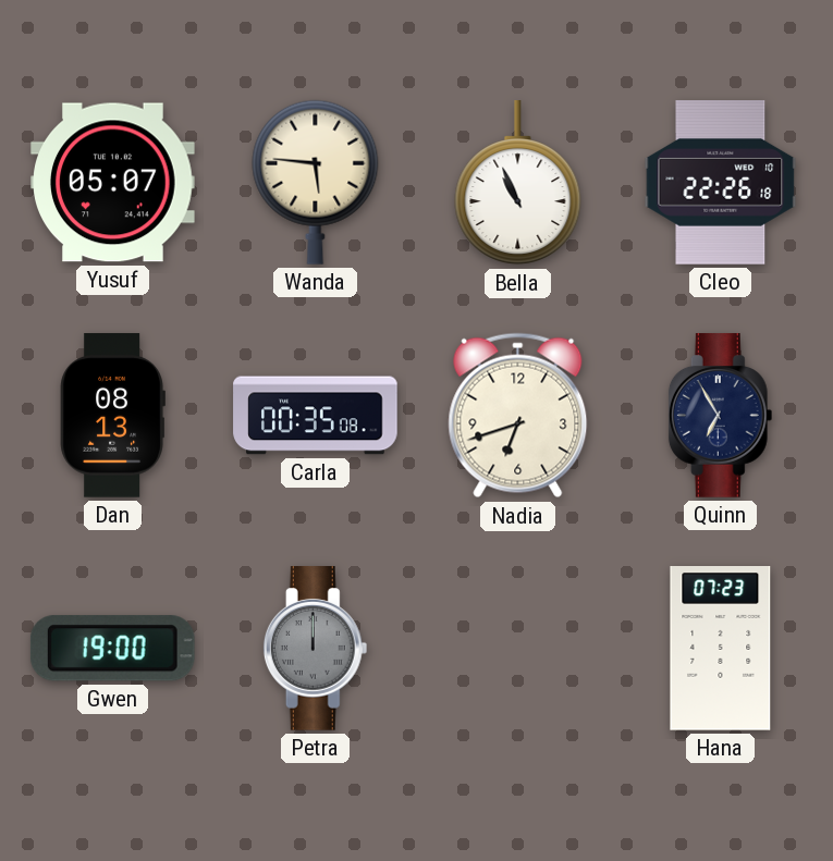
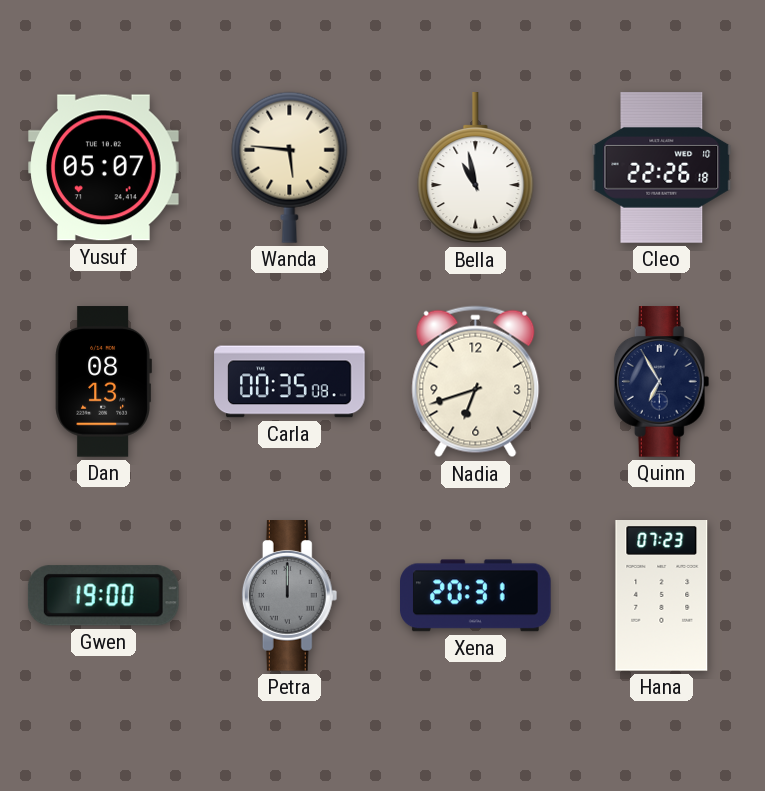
Bella: 10:56 -> 10:58
Xena: none -> 20:31
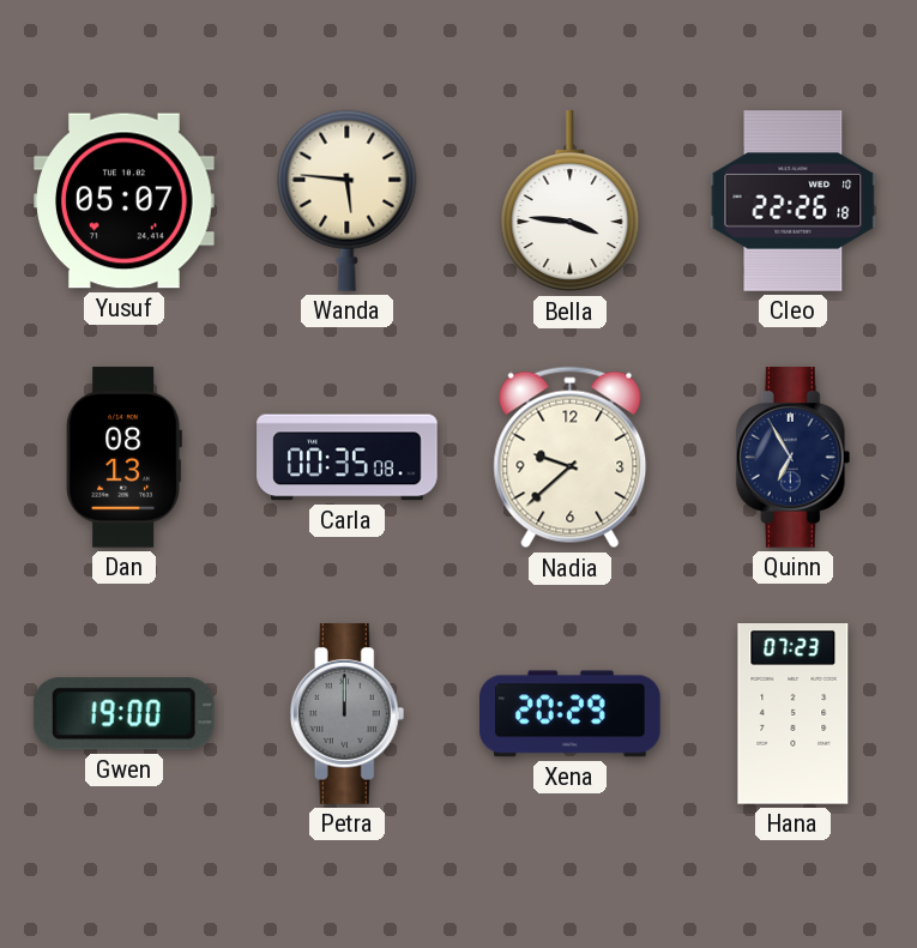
Bella: 10:58 -> 3:46
Nadia: 6:42 -> 9:38
Xena: 20:31 -> 20:29
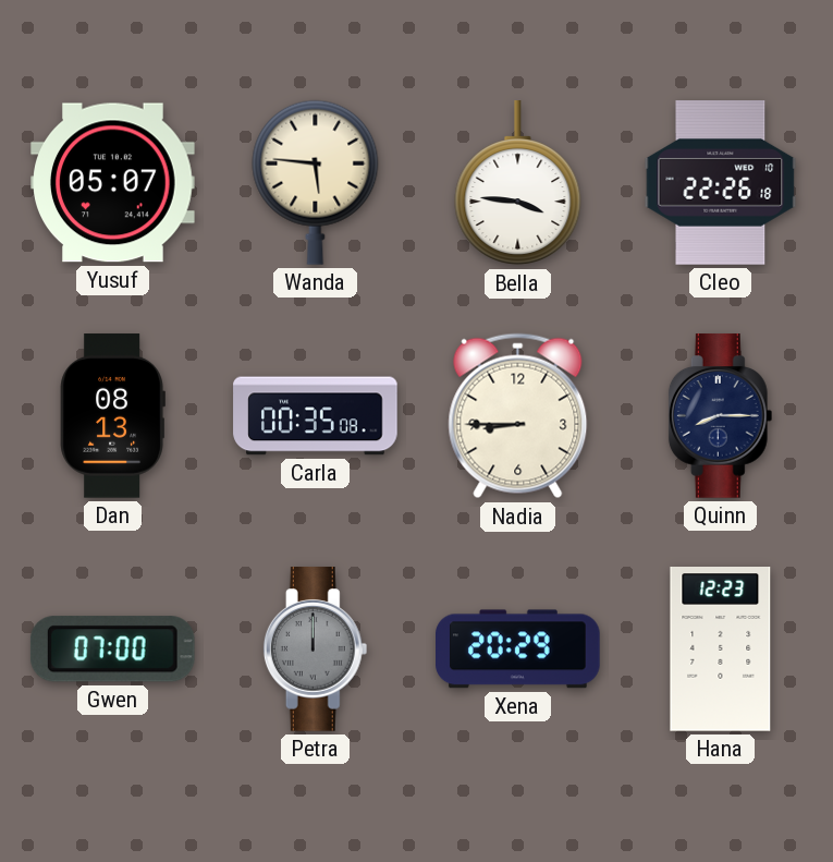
Nadia: 9:38 -> 8:45
Quinn: 6:55 -> 8:15
Gwen: 19:00 -> 07:00
Hana: 07:23 -> 12:23
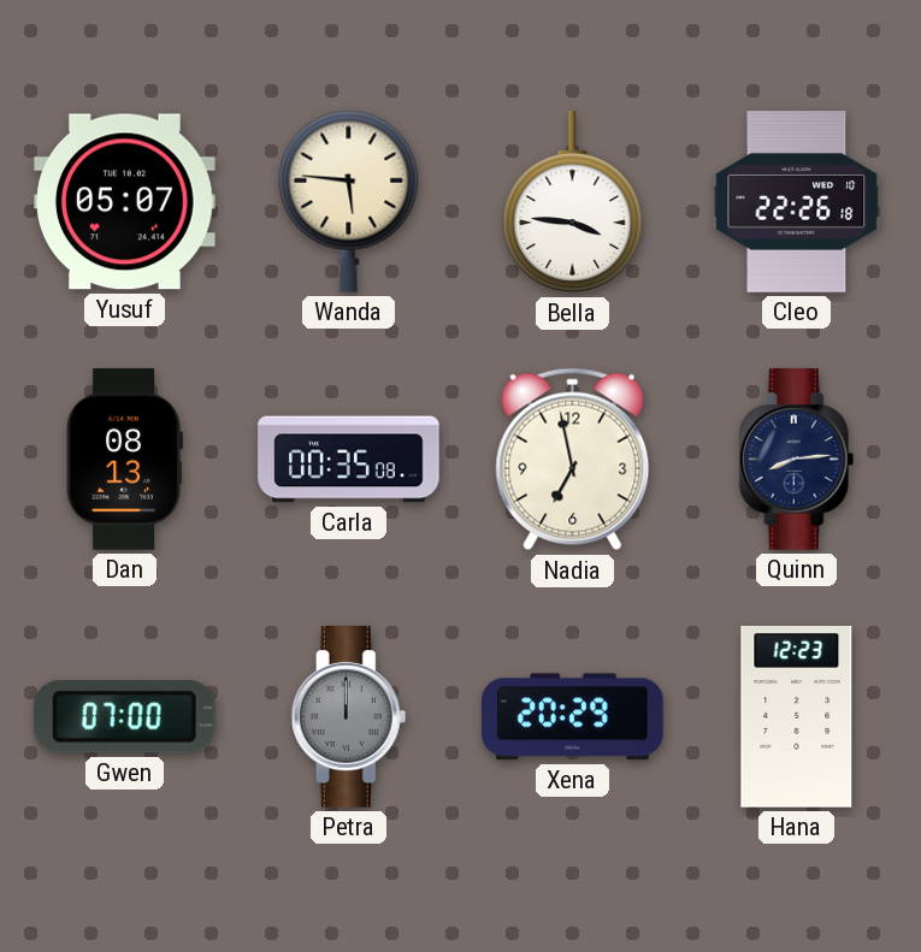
Nadia: 8:45 -> 6:58
Quinn: 8:15 -> 8:14
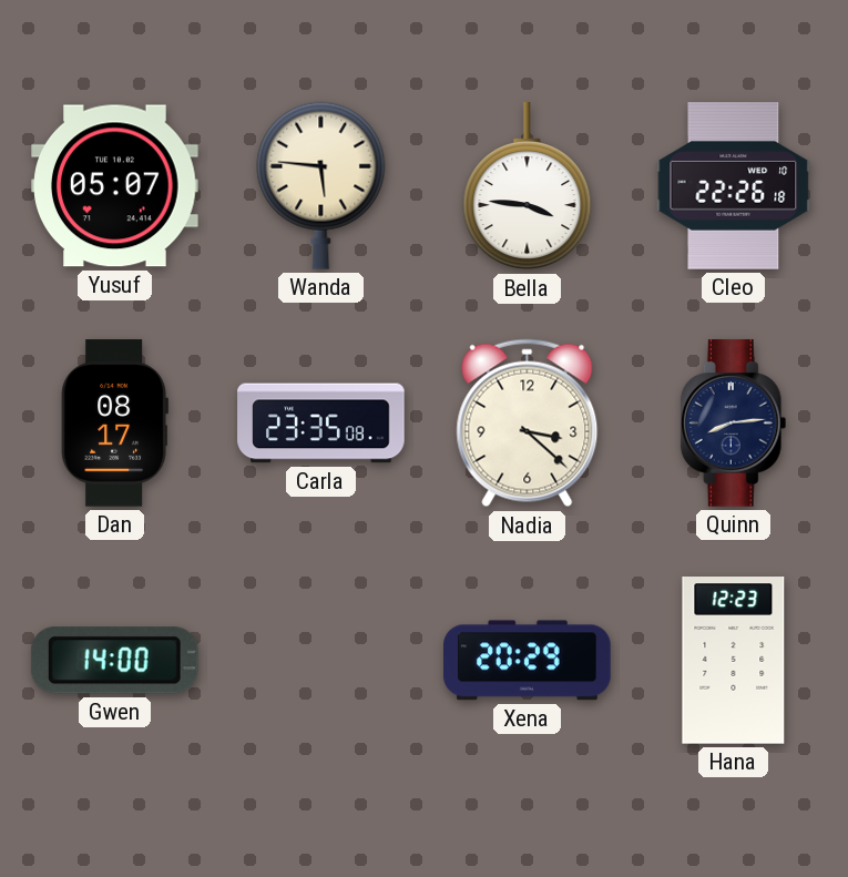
Dan: 08:13 -> 08:17
Carla: 00:35 -> 23:35
Nadia: 6:58 -> 3:22
Gwen: 07:00 -> 14:00
Petra: 12:00 -> none
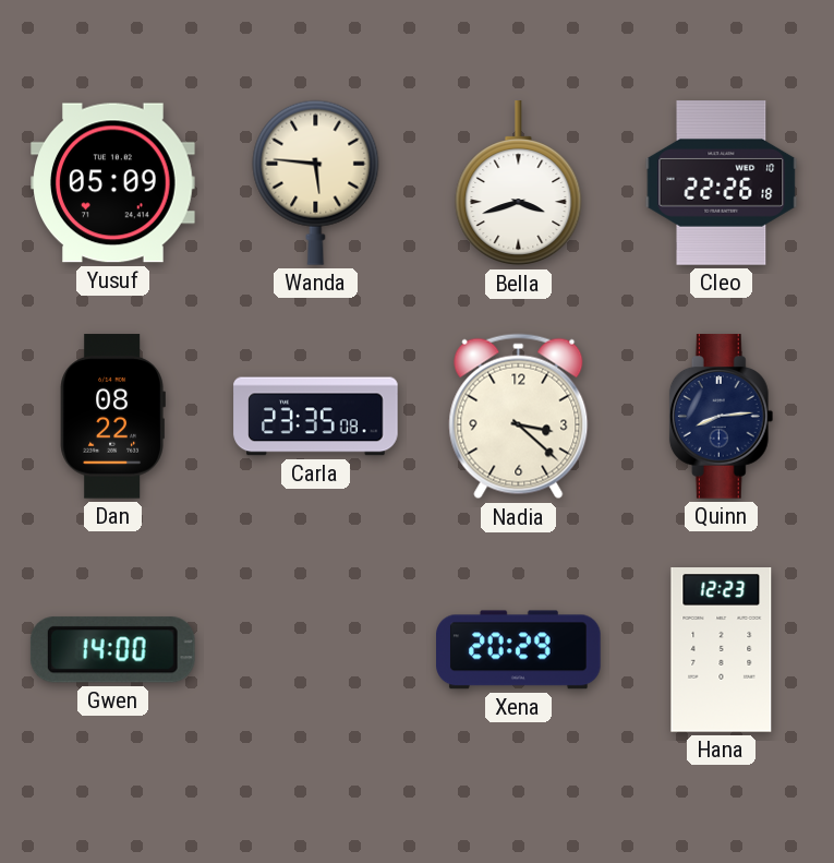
Yusuf: 05:07 -> 05:09
Bella: 3:46 -> 3:42
Dan: 08:17 -> 08:22
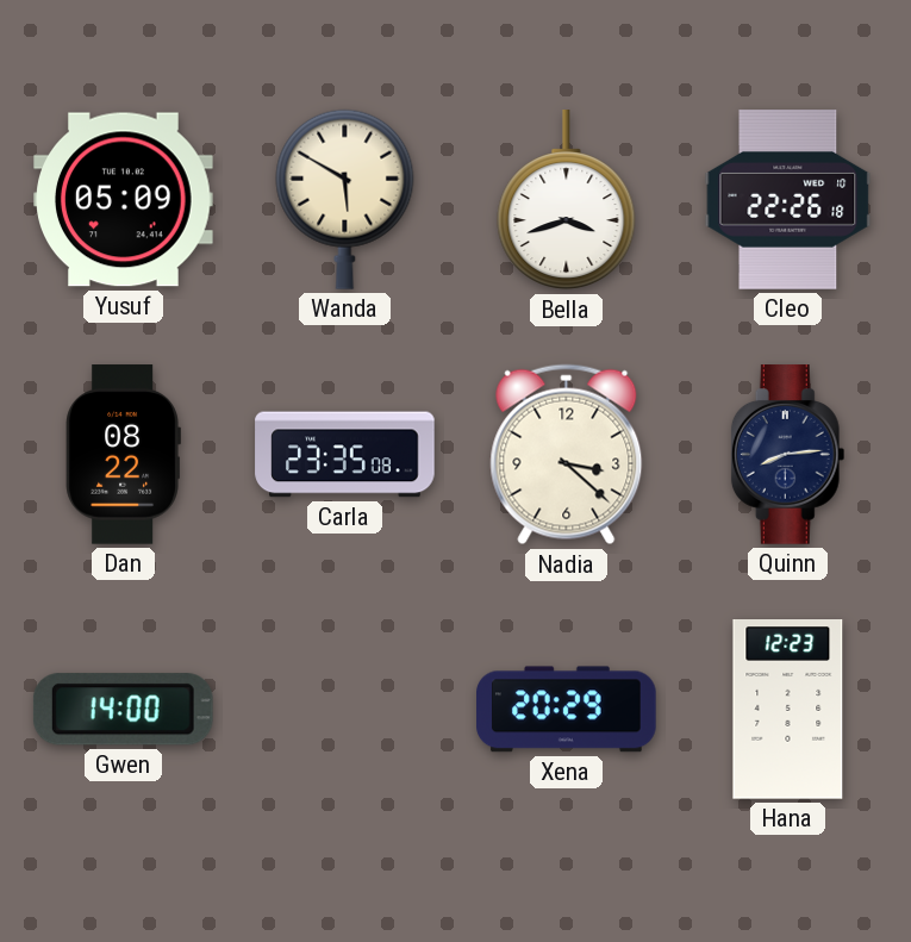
Wanda: 5:46 -> 5:50
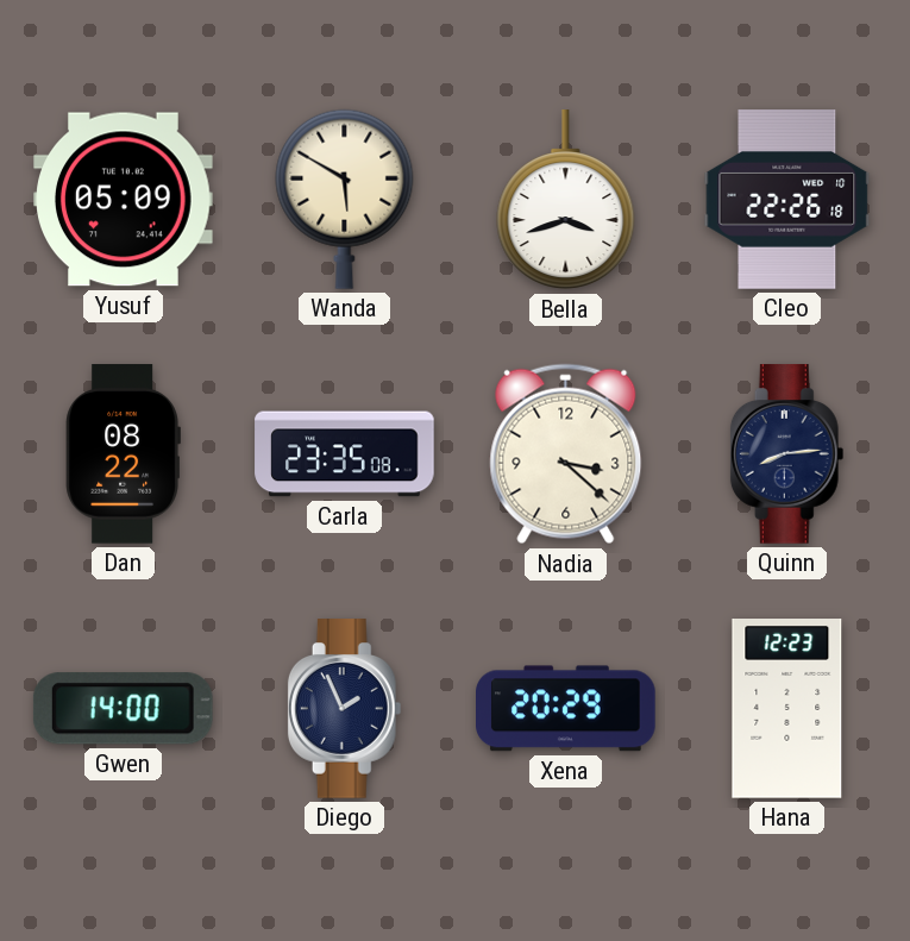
Diego: none -> 1:56
